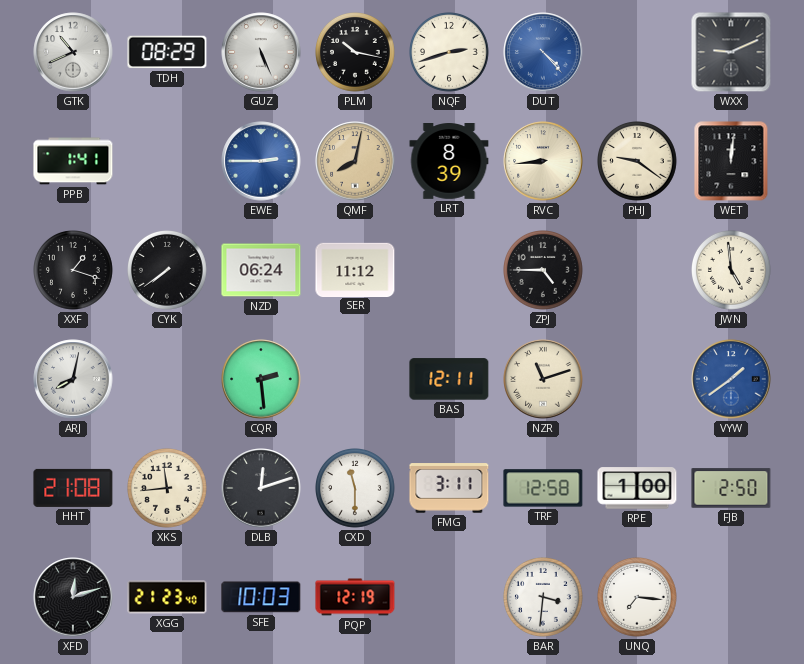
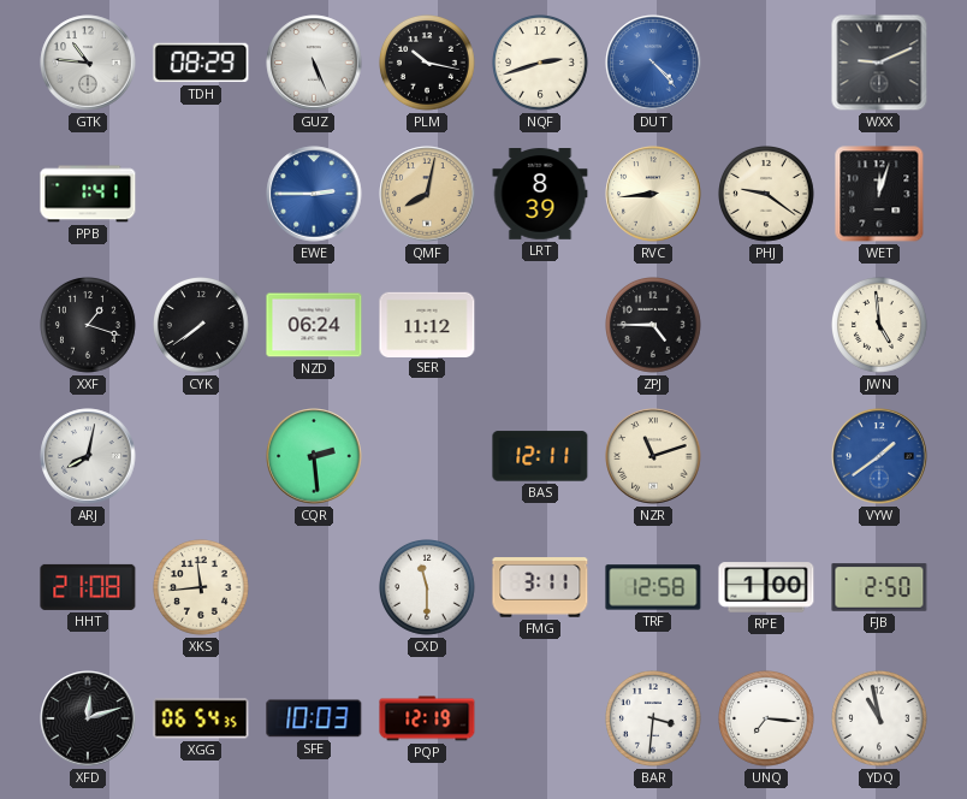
GTK: 10:41 -> 10:46
WET: 12:01 -> 12:03
DLB: 12:12 -> none
XGG: 21:23 -> 06:54
YDQ: none -> 10:58
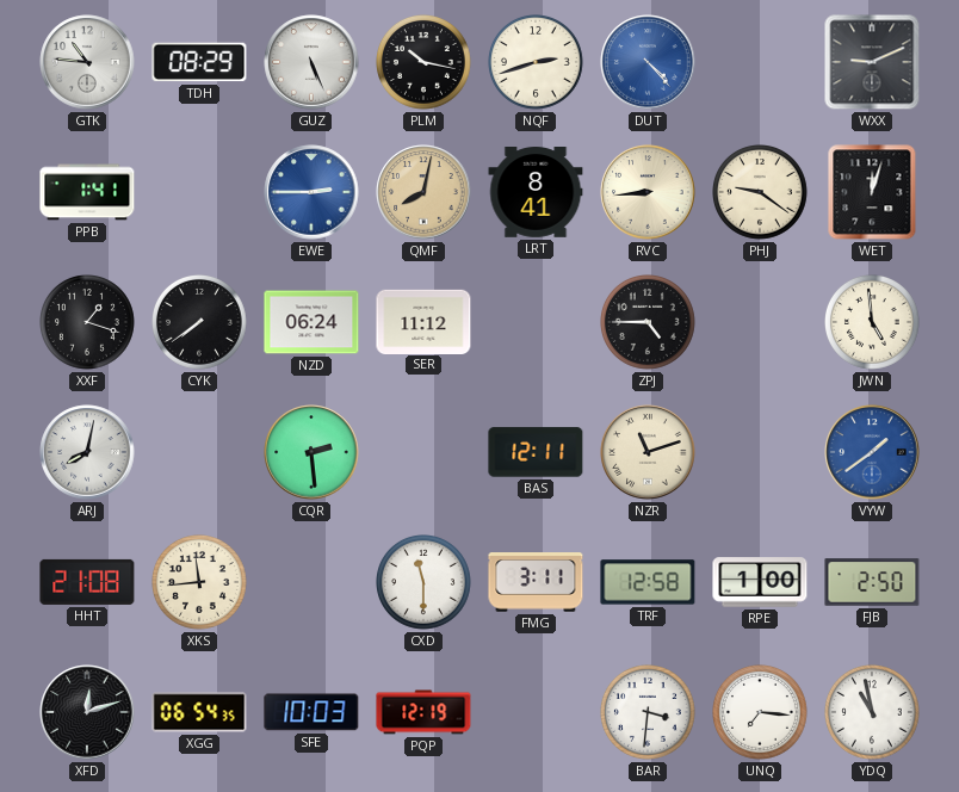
LRT: 8:39 -> 8:41
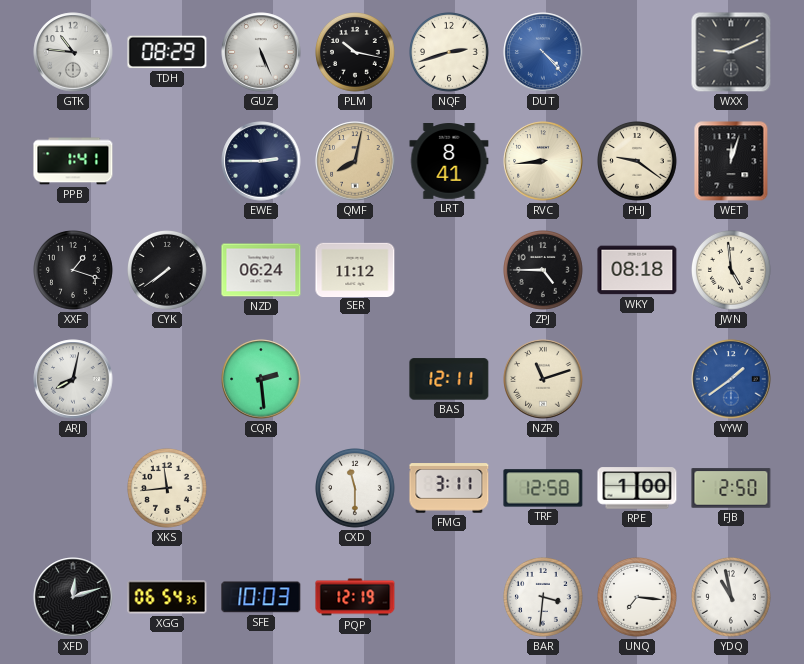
EWE dial: blue -> navy
WKY: none -> 08:18
HHT: 21:08 -> none
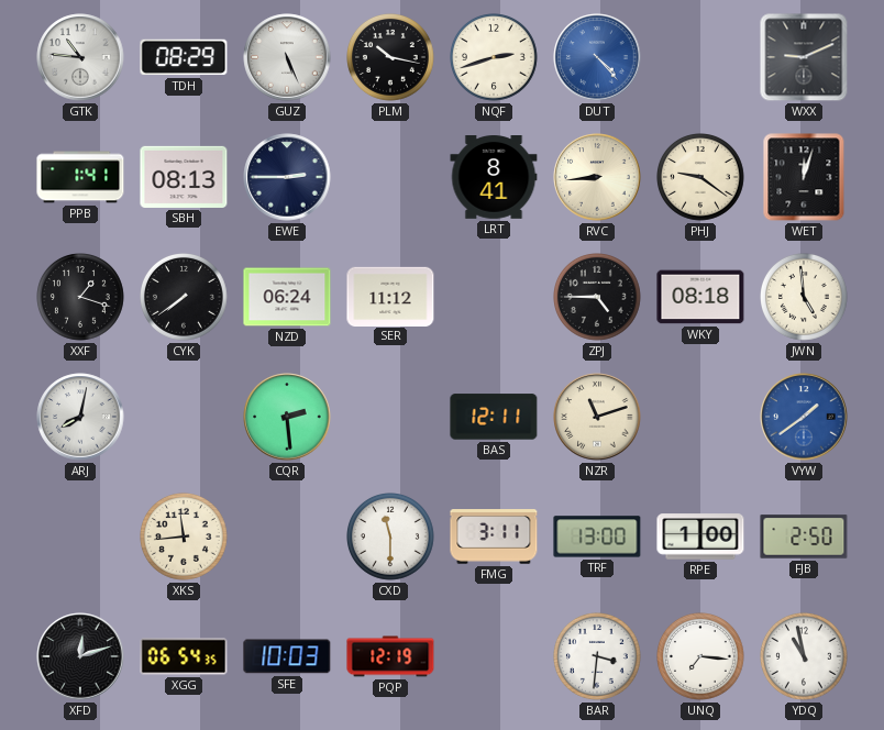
SBH: none -> 08:13
QMF: 8:02 -> none
TRF: 12:58 -> 13:00
